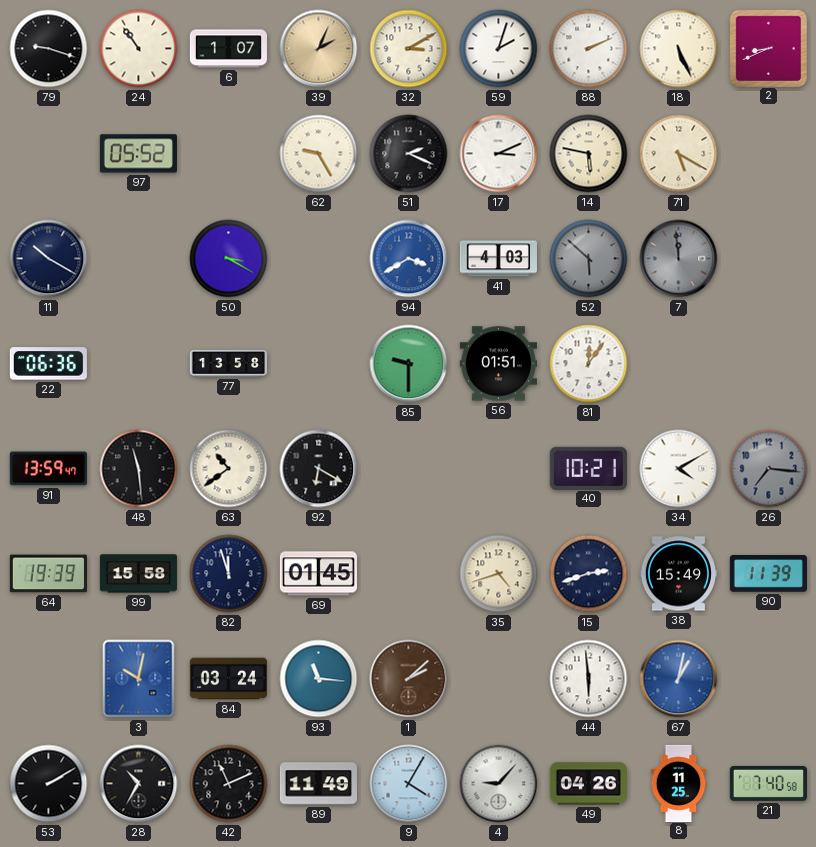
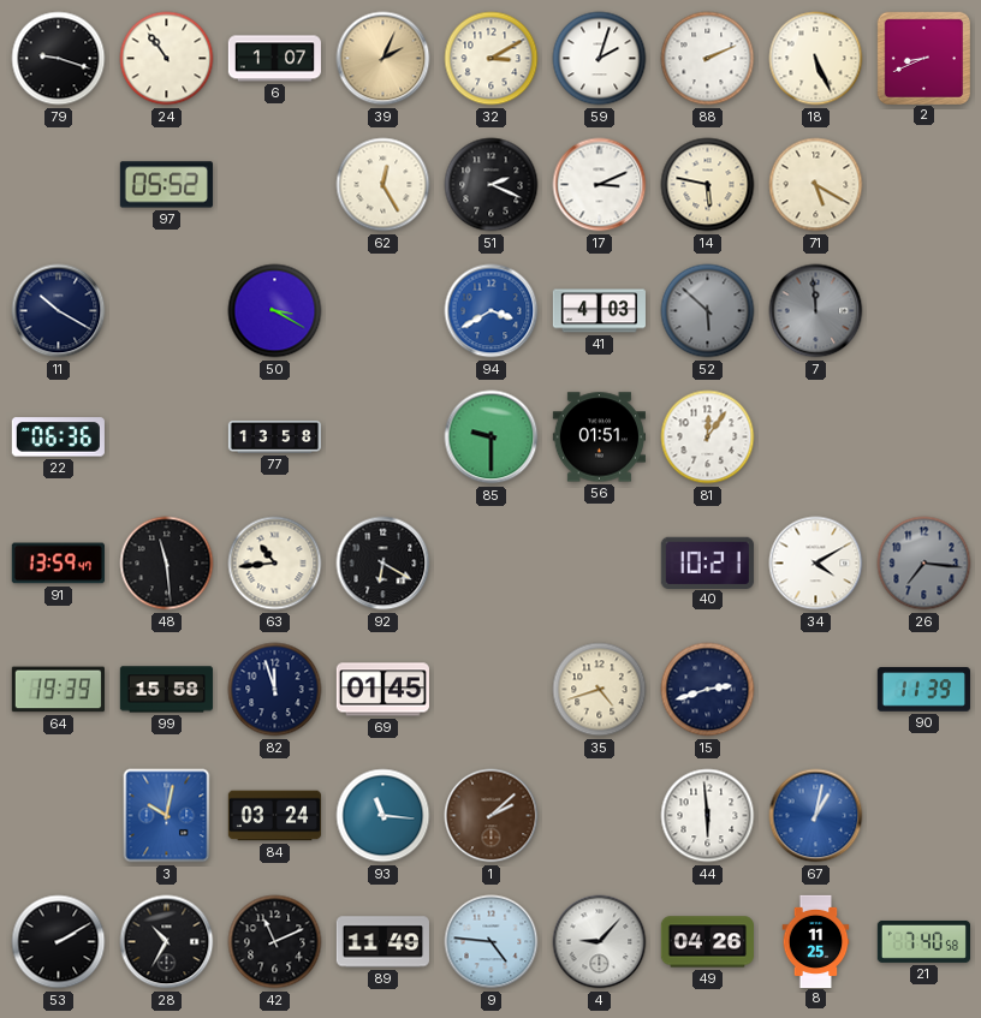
62: 9:25 -> 12:25
63: 10:39 -> 10:44
38: 15:49 -> none
9: 4:05 -> 4:46
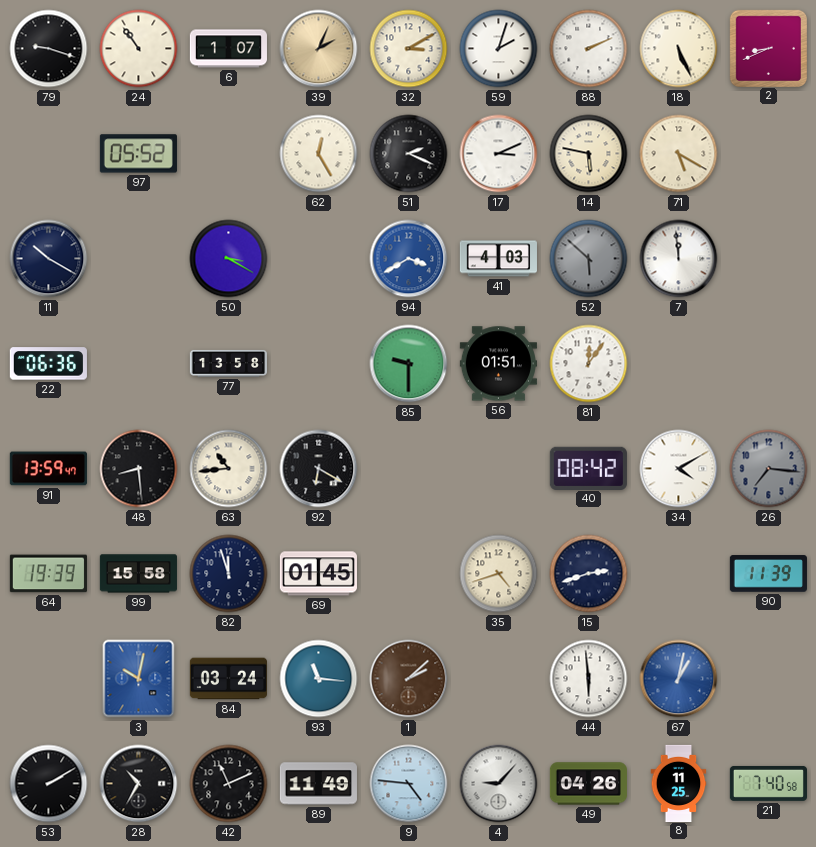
7 dial: grey -> white
48: 11:29 -> 8:29
40: 10:21 -> 08:42
